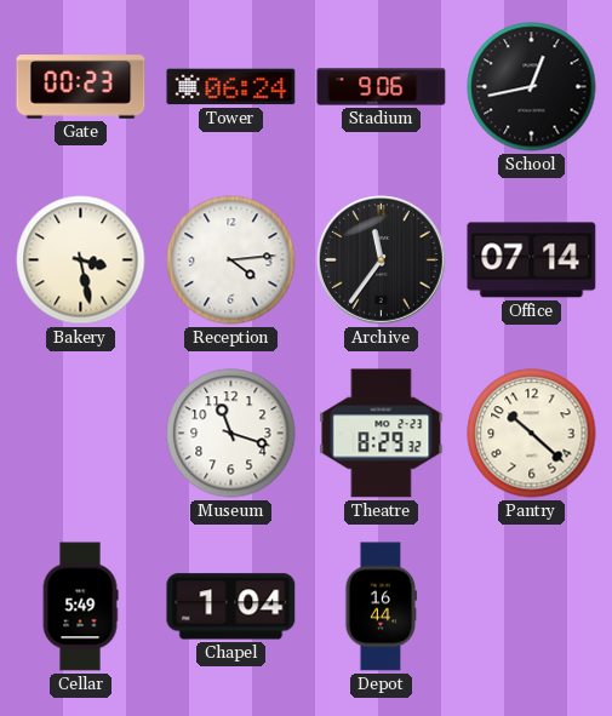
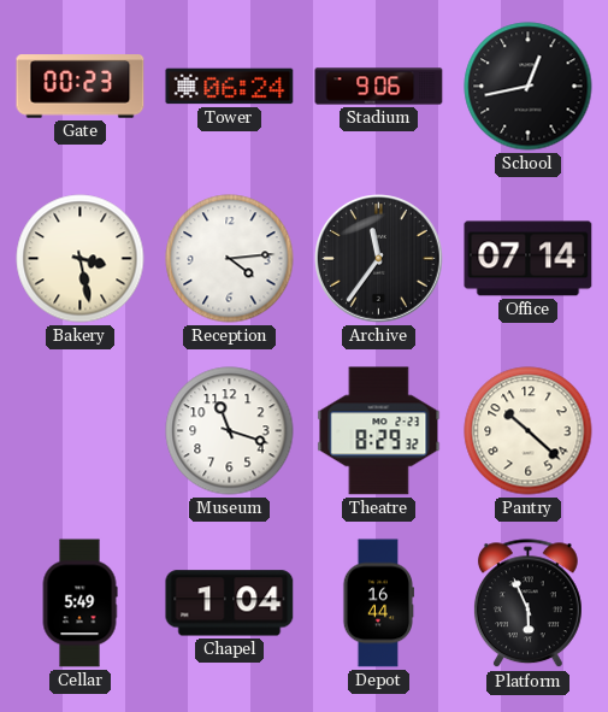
Platform: none -> 5:56
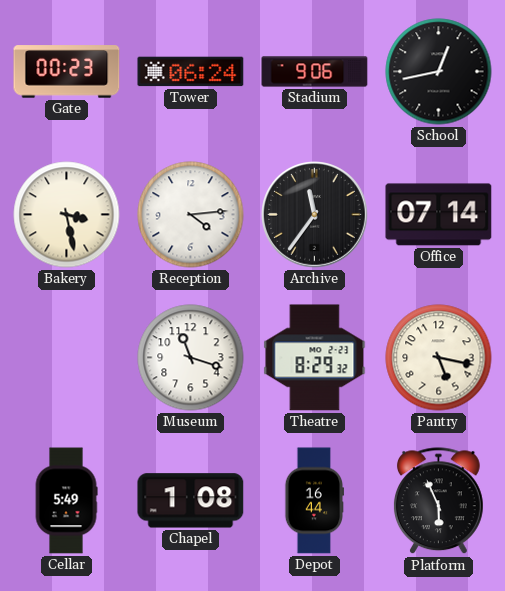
Pantry: 10:22 -> 5:17
Chapel: 1:04 -> 1:08
